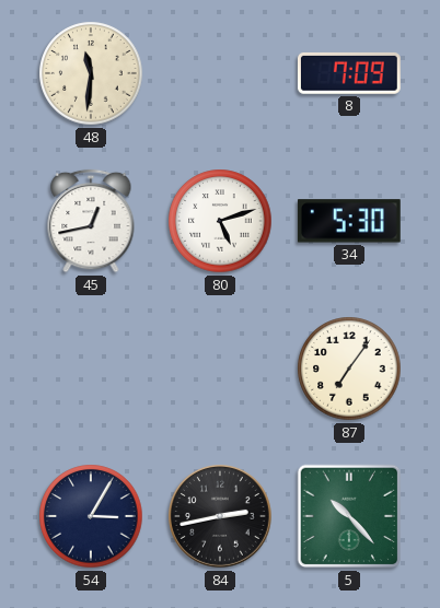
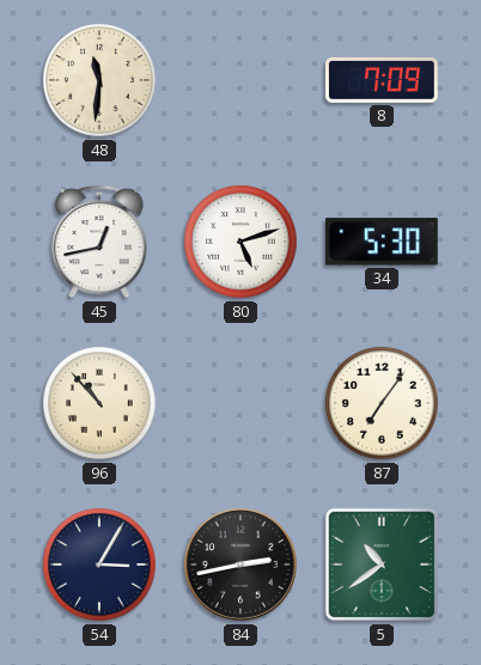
96: none -> 10:53
5: 10:23 -> 10:39
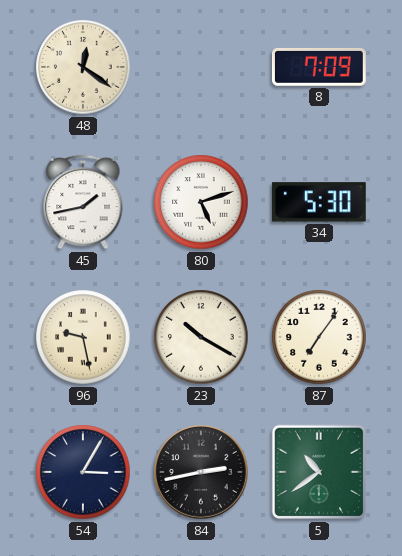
48: 11:31 -> 12:21
45: 12:43 -> 1:43
96: 10:53 -> 9:28
23: none -> 10:20
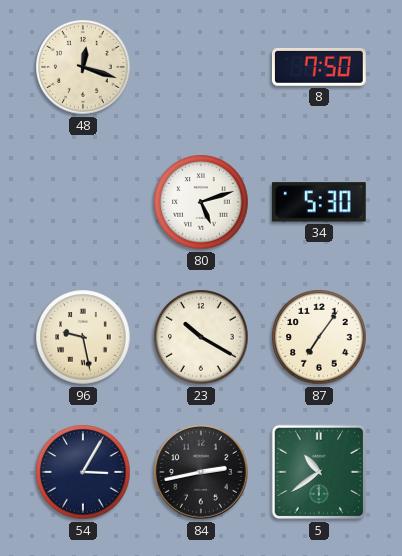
48: 12:21 -> 12:18
8: 7:09 -> 7:50
45: 1:43 -> none
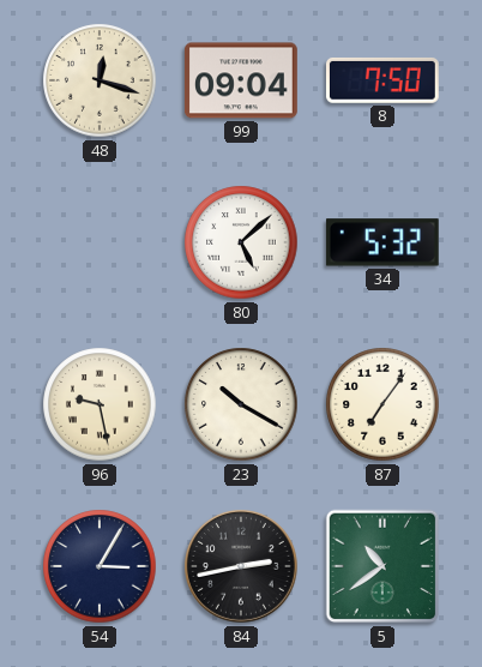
99: none -> 09:04
80: 5:12 -> 5:08
34: 5:30 -> 5:32
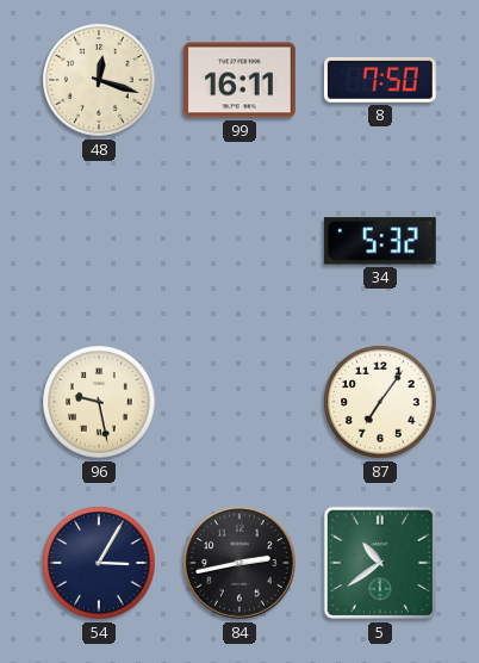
99: 09:04 -> 16:11
80: 5:08 -> none
23: 10:20 -> none
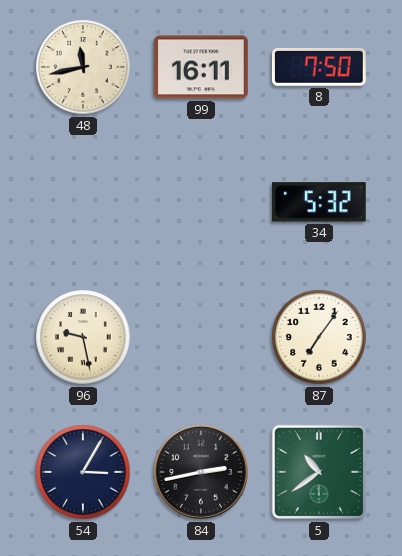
48: 12:18 -> 11:43
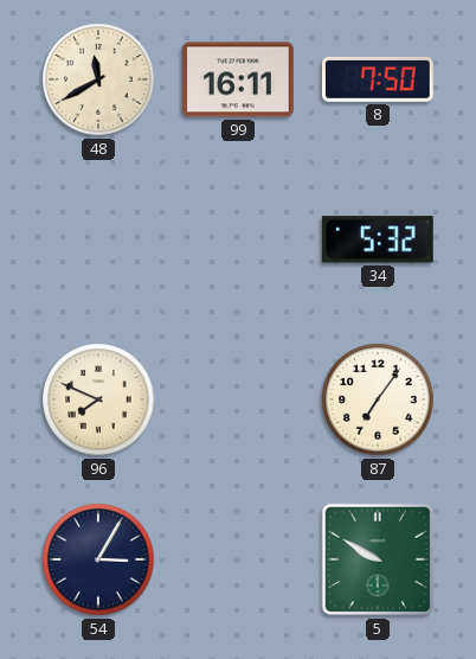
48: 11:43 -> 11:40
96: 9:28 -> 7:49
84: 2:43 -> none
5: 10:39 -> 9:50
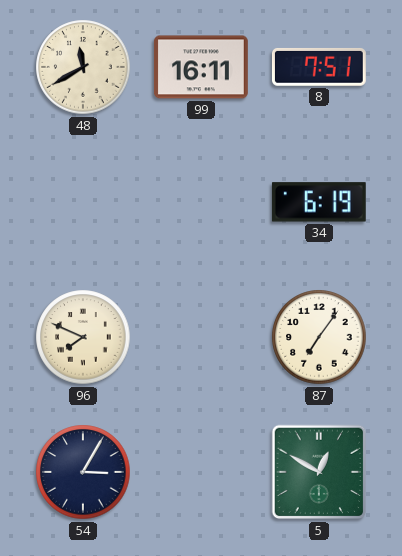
8: 7:50 -> 7:51
34: 5:32 -> 6:19
5: 9:50 -> 12:50
